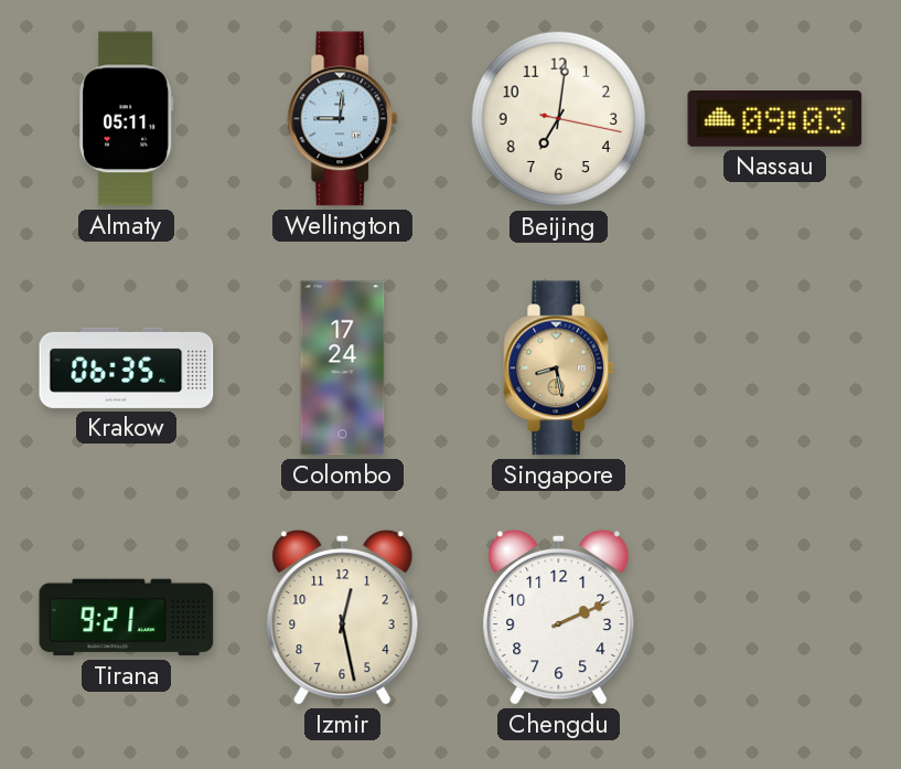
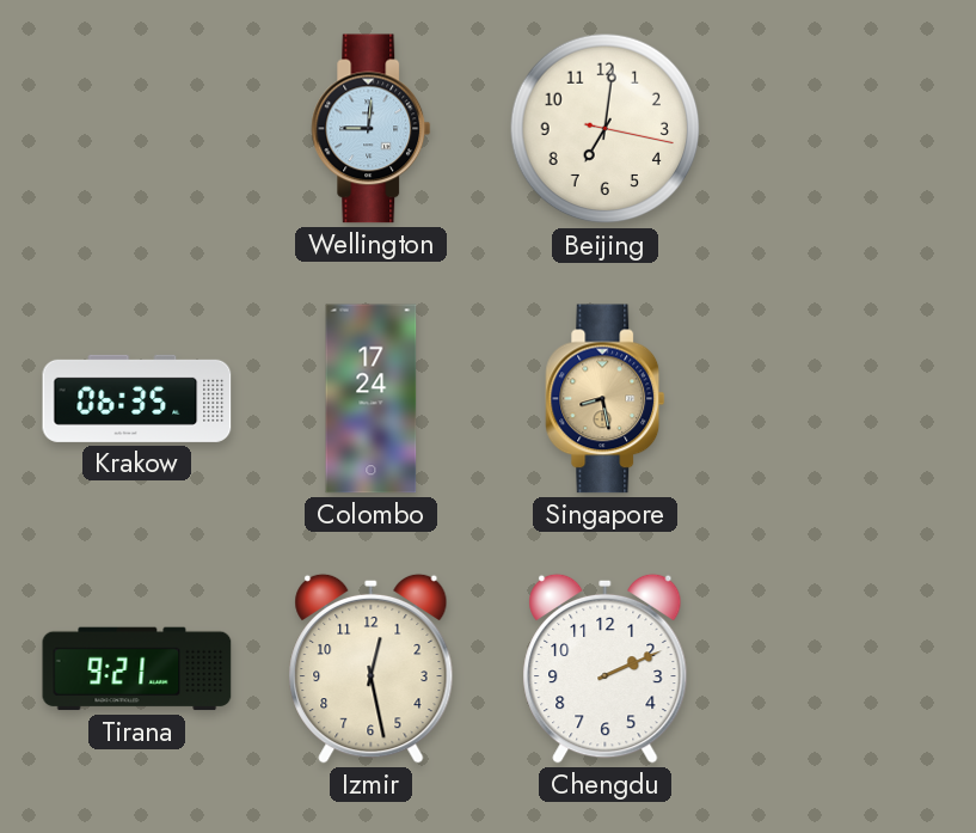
Almaty: 05:11 -> none
Nassau: 09:03 -> none
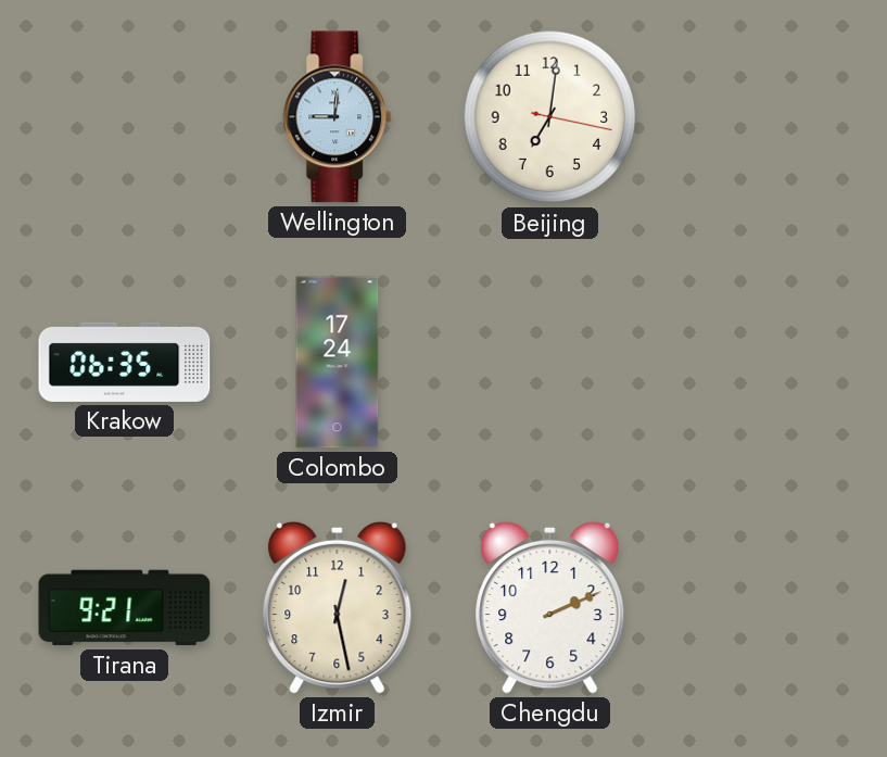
Singapore: 8:28 -> none
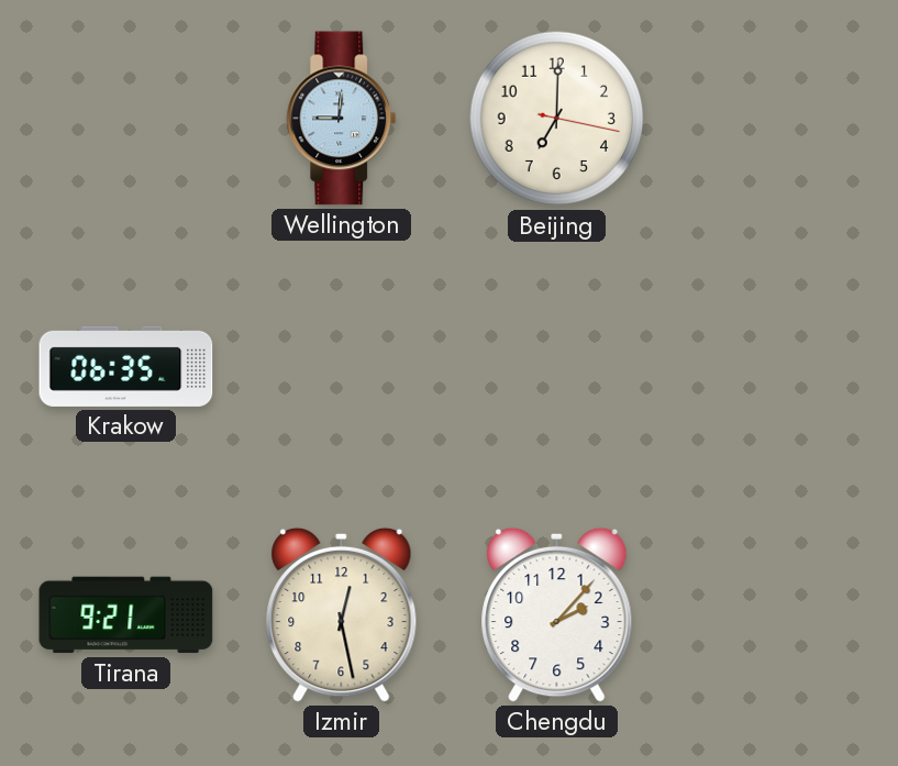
Beijing: 7:01 -> 7:00
Colombo: 17:24 -> none
Chengdu: 2:11 -> 2:07
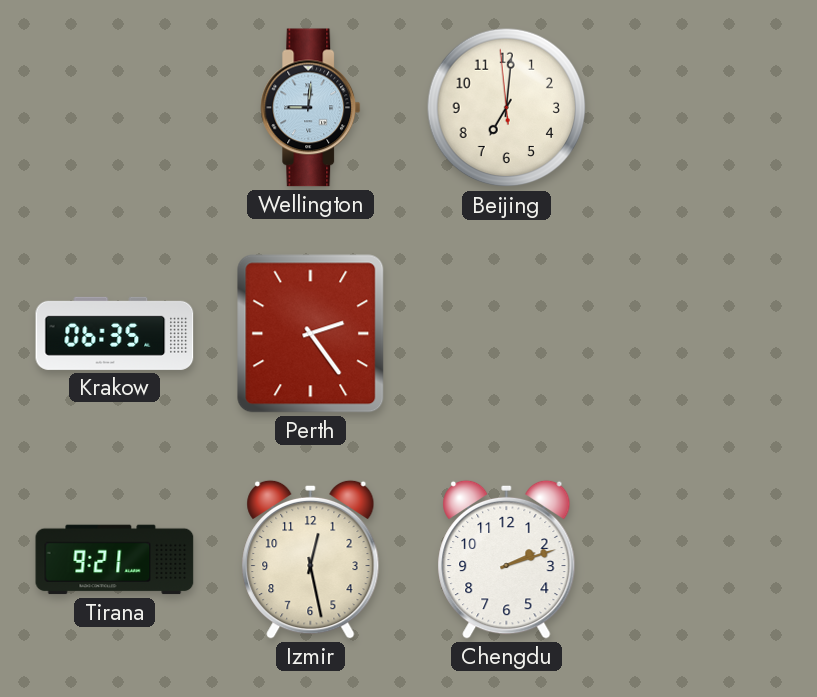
Beijing: 7:00:17 -> 7:00:59
Perth: none -> 2:24
Chengdu: 2:07 -> 2:12
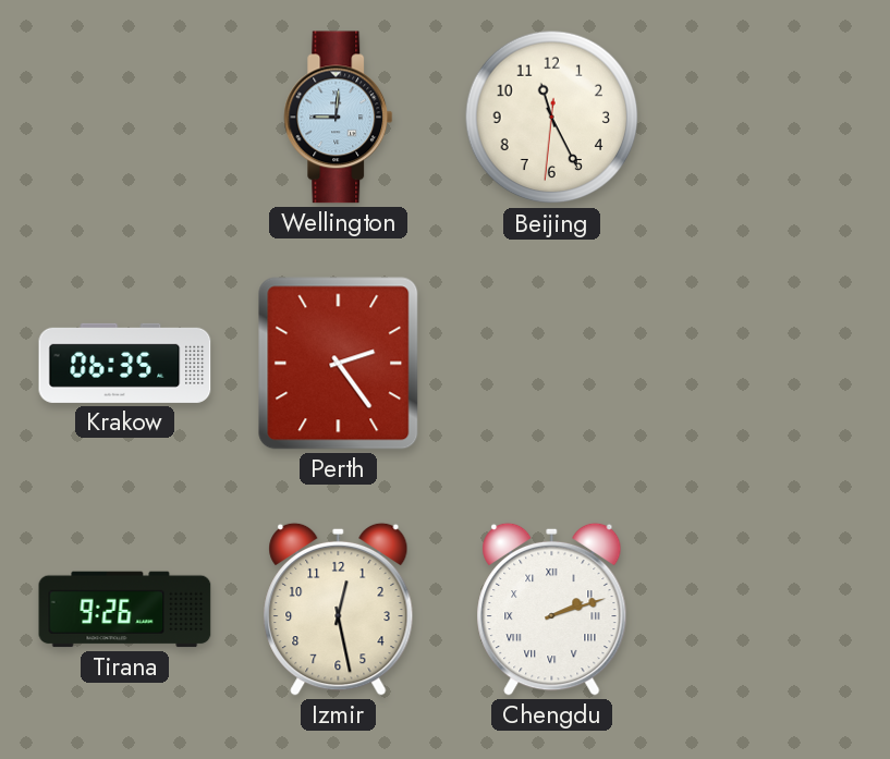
Beijing: 7:00 -> 11:25
Tirana: 9:21 -> 9:26
Chengdu numerals: Arabic -> Roman
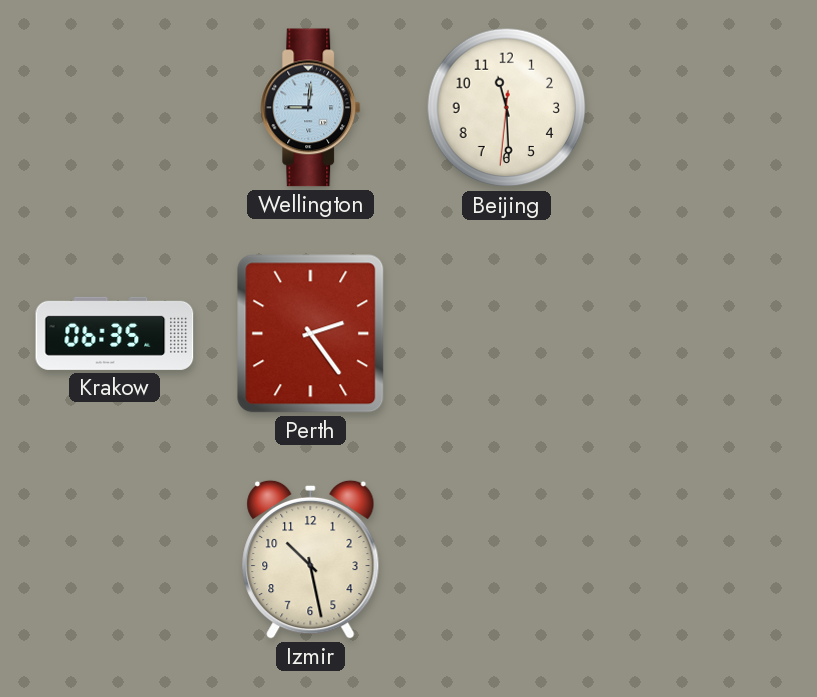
Beijing: 11:25 -> 11:29
Tirana: 9:26 -> none
Izmir: 12:28 -> 10:28
Chengdu: 2:12 -> none
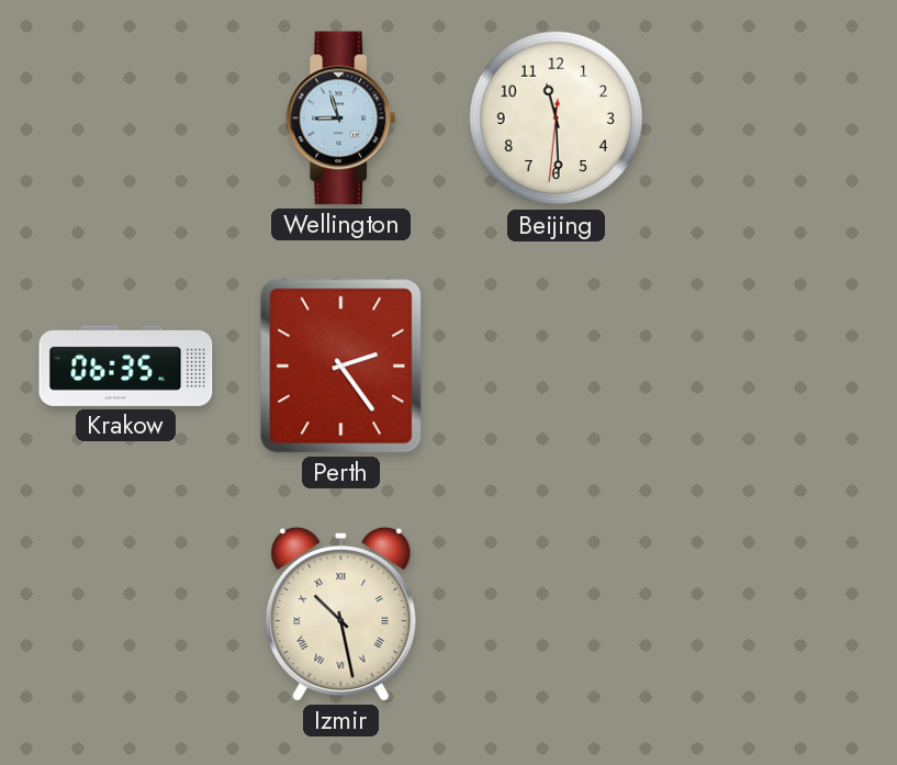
Wellington: 9:01 -> 8:57
Izmir numerals: Arabic -> Roman
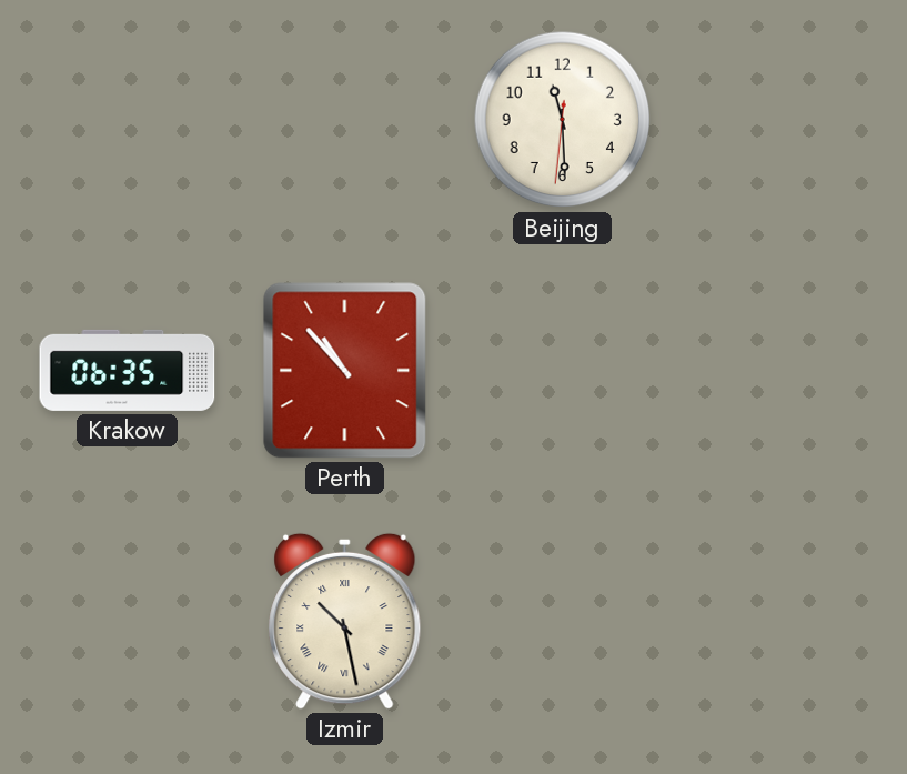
Wellington: 8:57 -> none
Perth: 2:24 -> 10:53
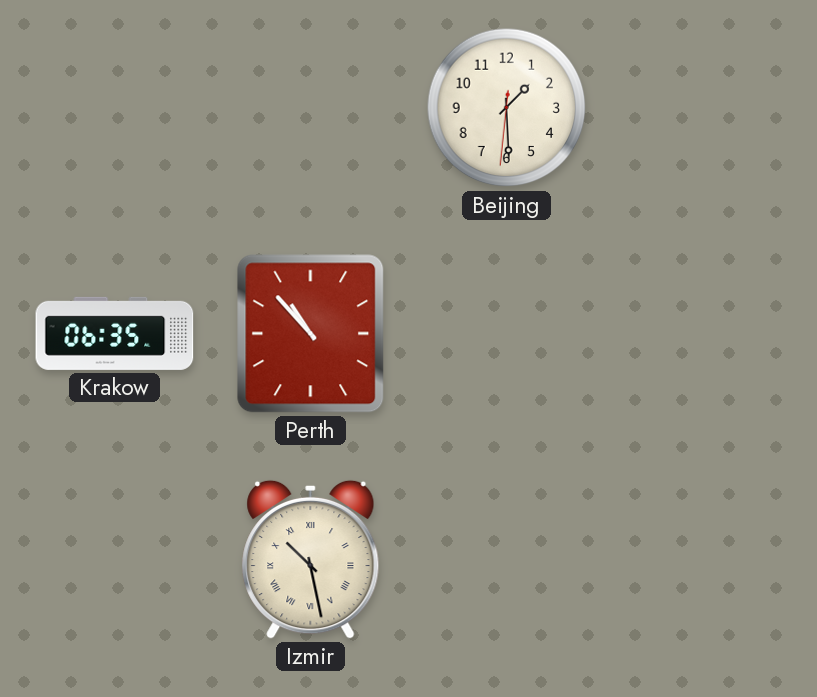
Beijing: 11:29 -> 1:29
